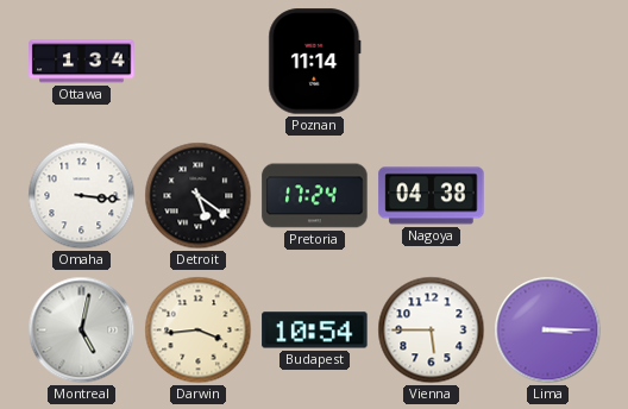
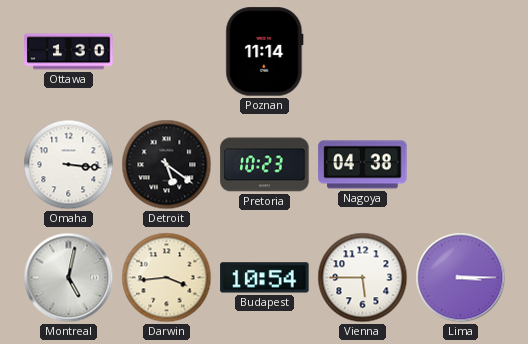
Ottawa: 1:34 -> 1:30
Pretoria: 17:24 -> 10:23
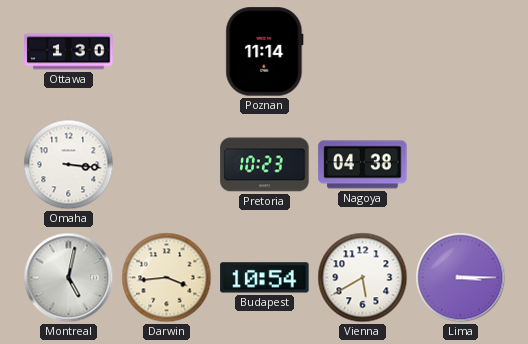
Detroit: 5:21 -> none
Vienna: 5:45 -> 5:40
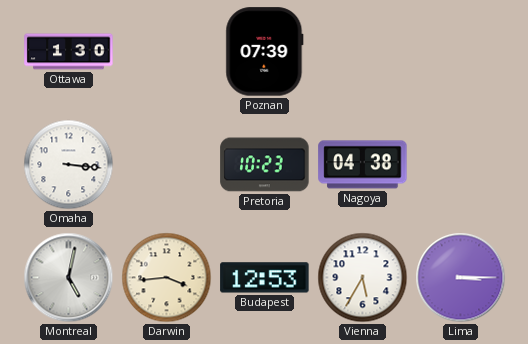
Poznan: 11:14 -> 07:39
Budapest: 10:54 -> 12:53
Vienna: 5:40 -> 5:35
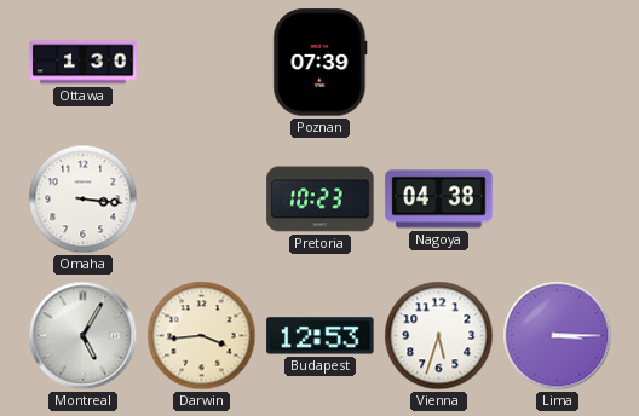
Montreal: 5:02 -> 5:05
Vienna: 5:35 -> 5:33
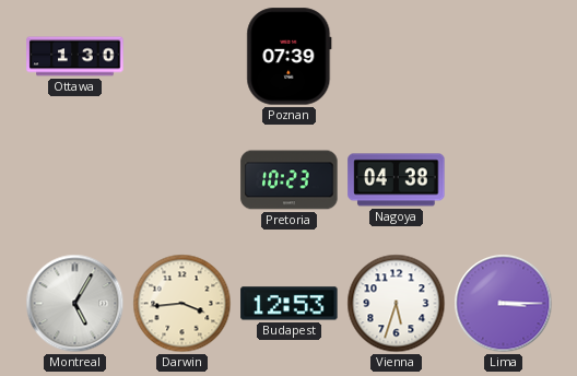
Omaha: 3:16 -> none
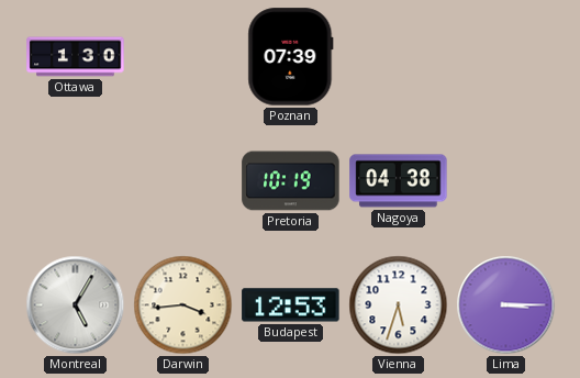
Pretoria: 10:23 -> 10:19
